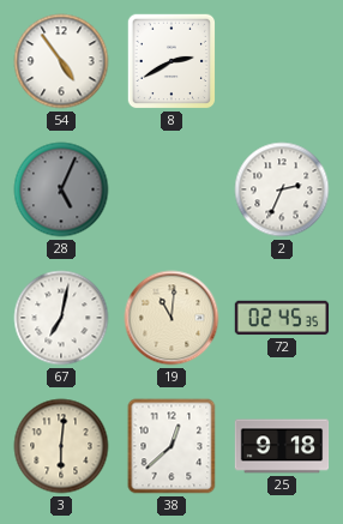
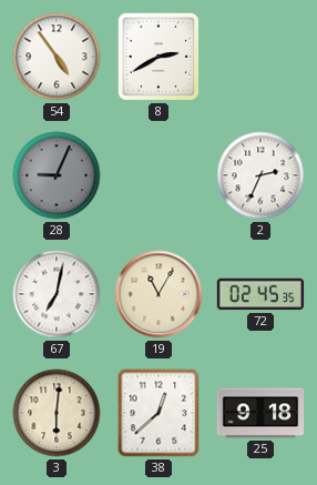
28: 5:04 -> 9:04
19: 11:01 -> 11:05
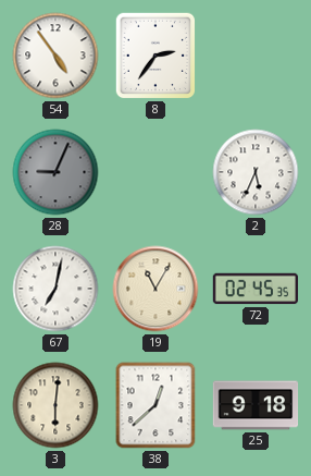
8: 2:40 -> 2:36
2: 2:34 -> 5:34
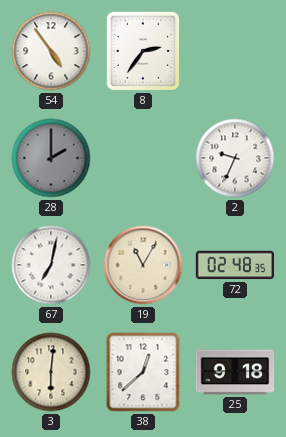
28: 9:04 -> 2:00
2: 5:34 -> 9:34
72: 02:45 -> 02:48
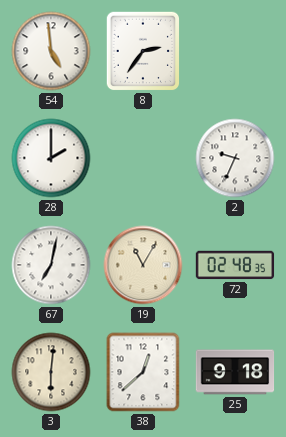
54: 4:54 -> 4:59
28 dial: grey -> white
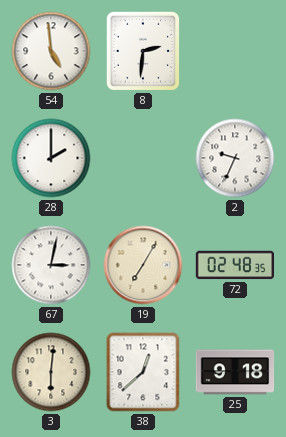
8: 2:36 -> 2:31
67: 7:02 -> 3:02
19: 11:05 -> 7:05
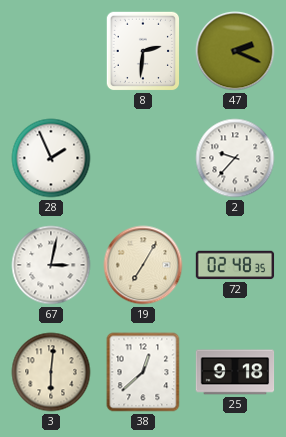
54: 4:59 -> none
47: none -> 2:19
28: 2:00 -> 1:56
2: 9:34 -> 9:37
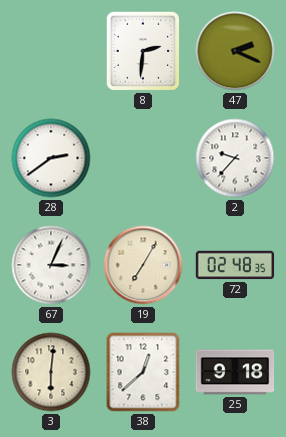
28: 1:56 -> 2:39
67: 3:02 -> 3:04
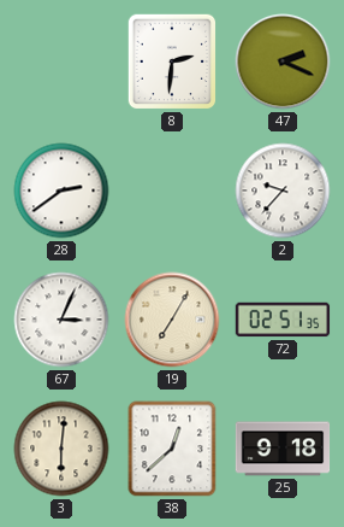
72: 02:48 -> 02:51
